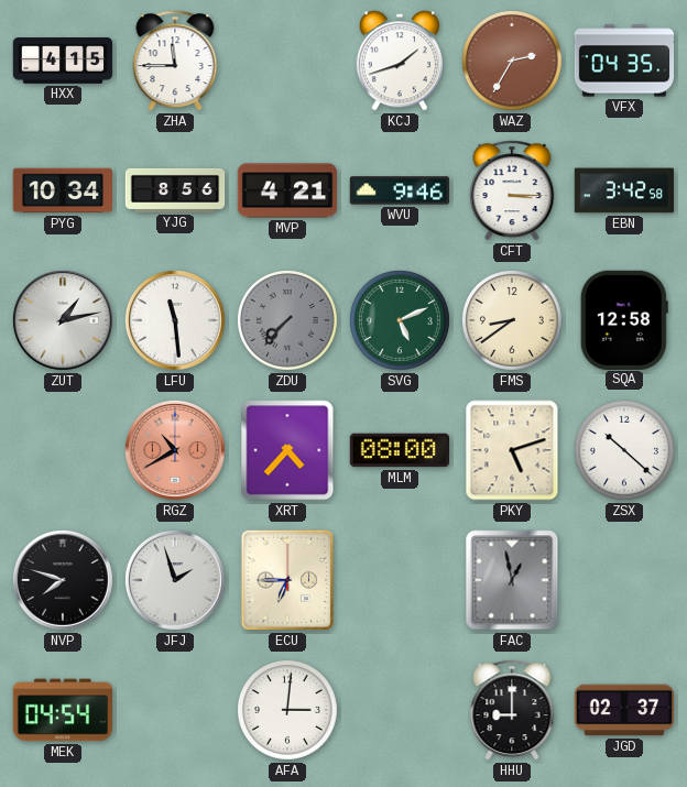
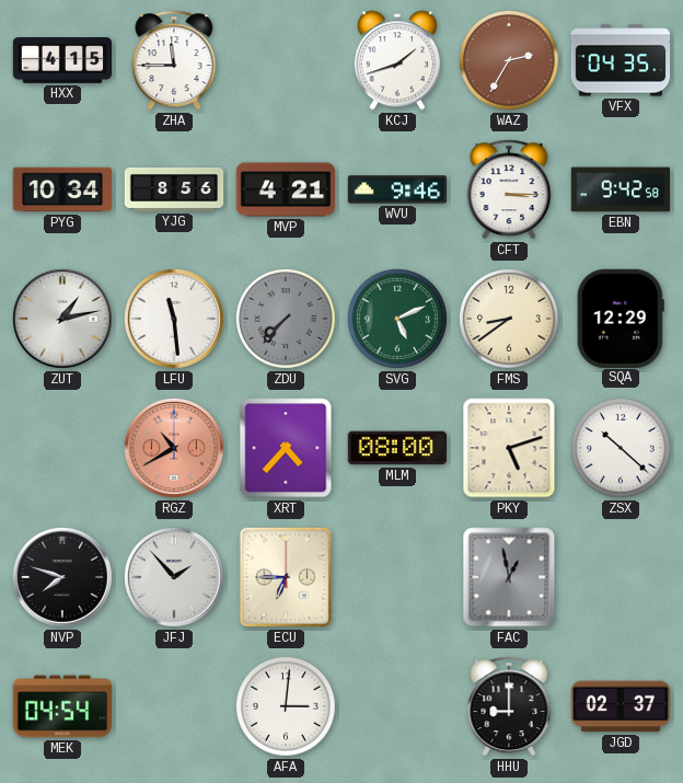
EBN: 3:42 -> 9:42
SQA: 12:58 -> 12:29
JFJ: 1:57 -> 1:53
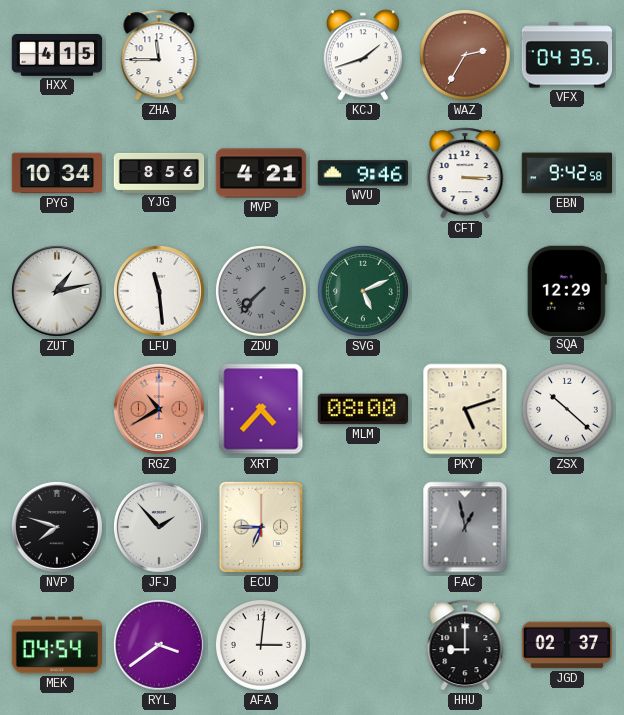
FMS: 8:39 -> none
RYL: none -> 3:39
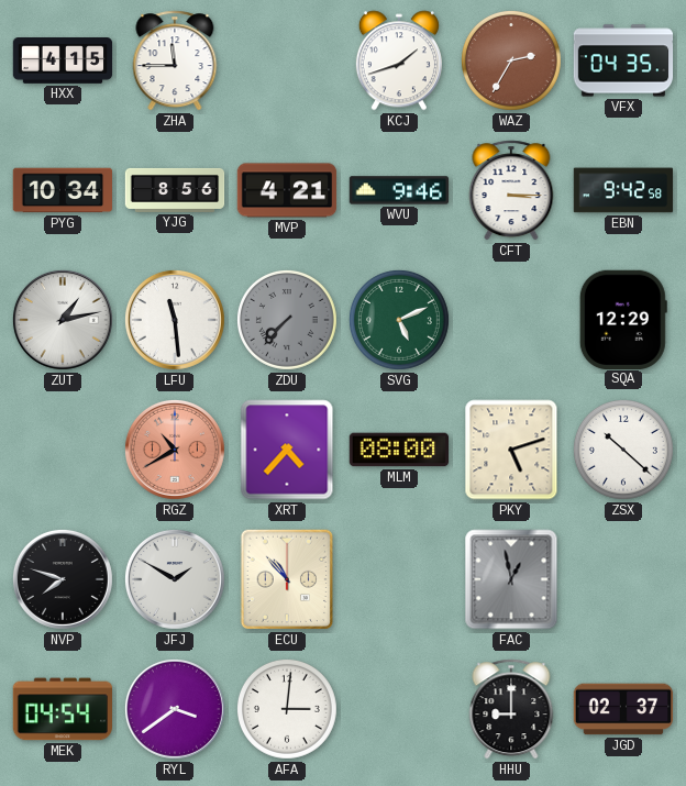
JFJ: 1:53 -> 1:50
ECU: 6:45 -> 10:53
